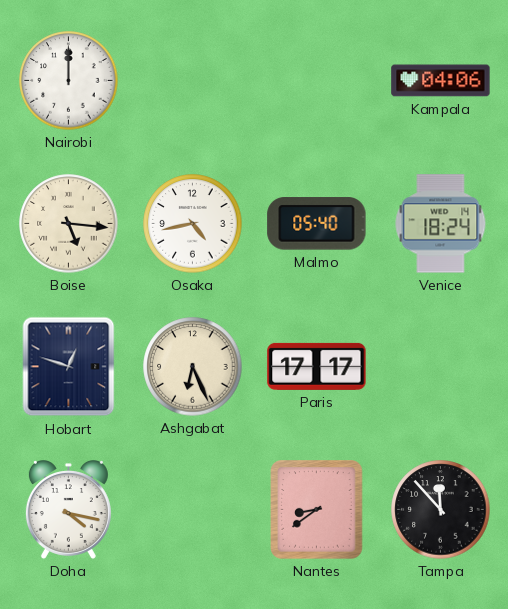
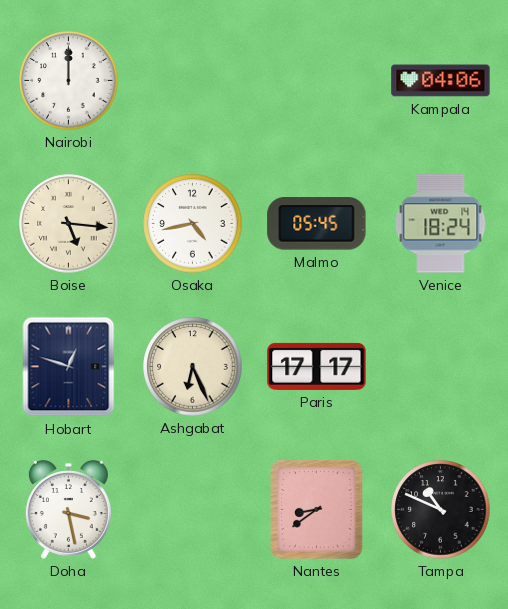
Malmo: 05:40 -> 05:45
Doha: 4:17 -> 3:28
Tampa: 11:53 -> 10:49
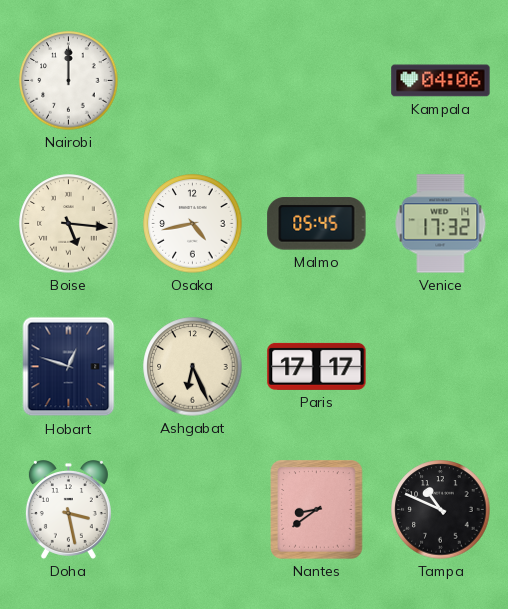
Venice: 18:24 -> 17:32
